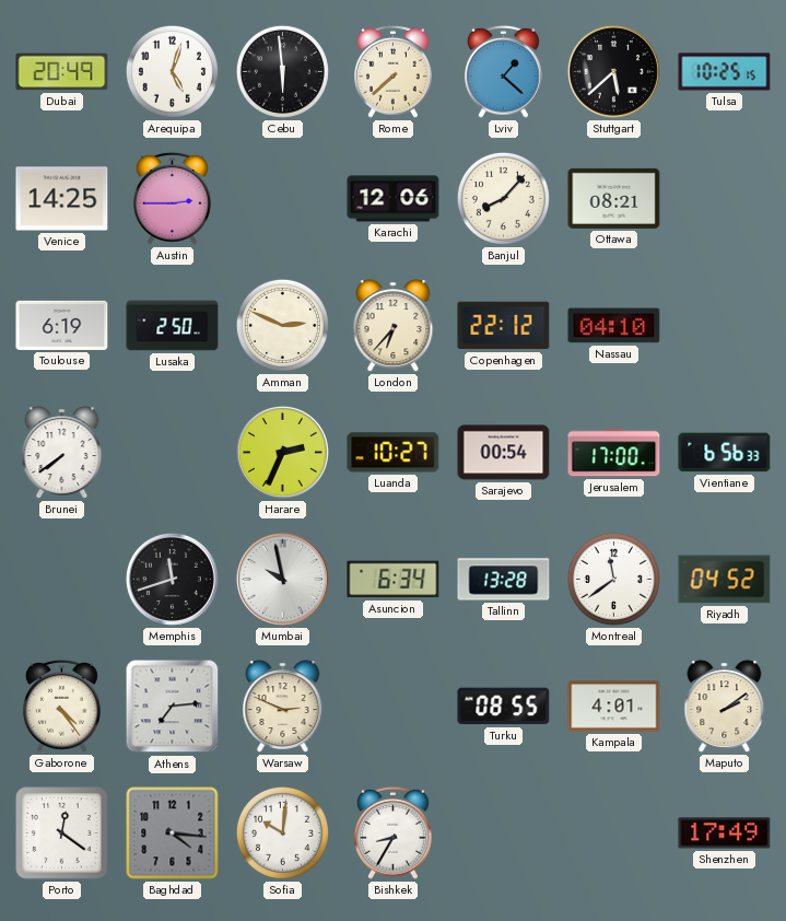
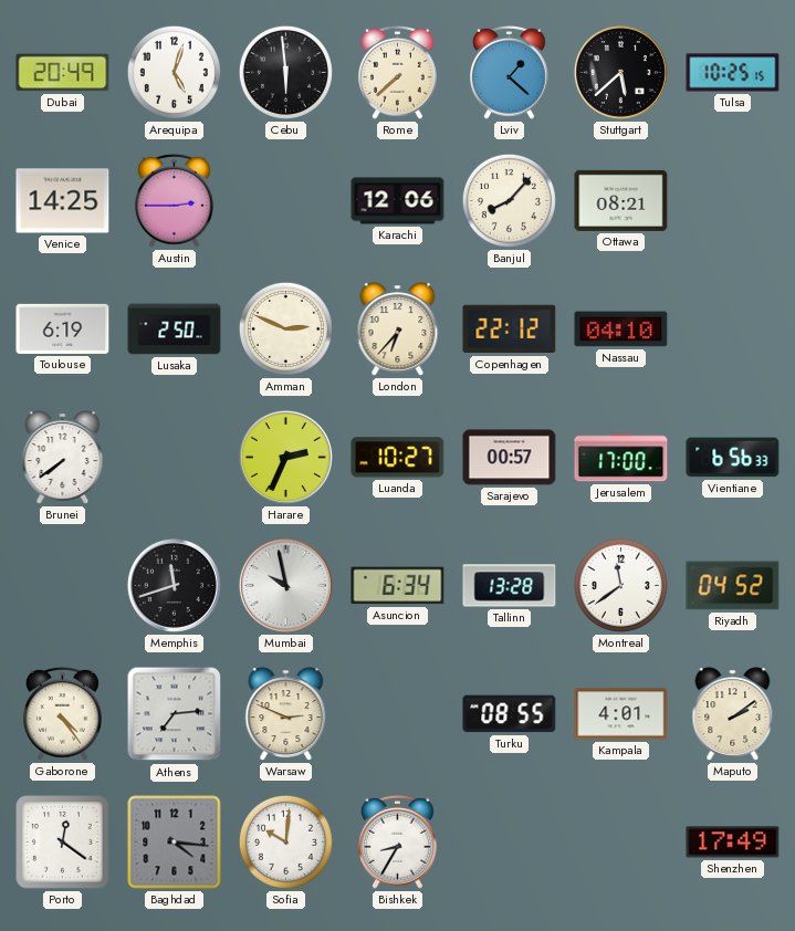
Sarajevo: 00:54 -> 00:57
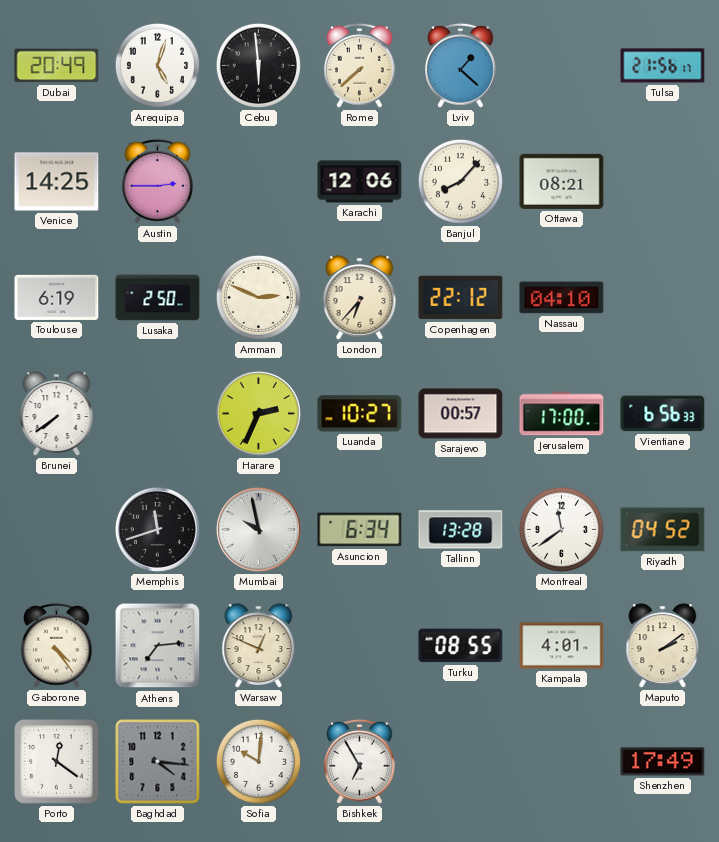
Stuttgart: 5:38 -> none
Tulsa: 10:25 -> 21:56
Warsaw: 2:49 -> 12:49
Bishkek: 8:35 -> 6:55
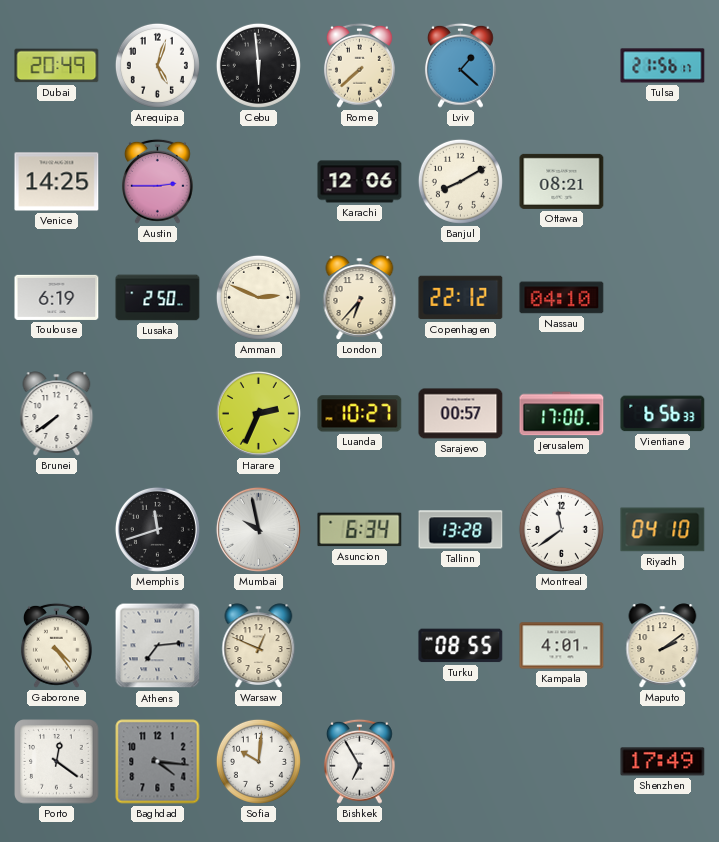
Banjul: 8:07 -> 8:10
Riyadh: 04:52 -> 04:10
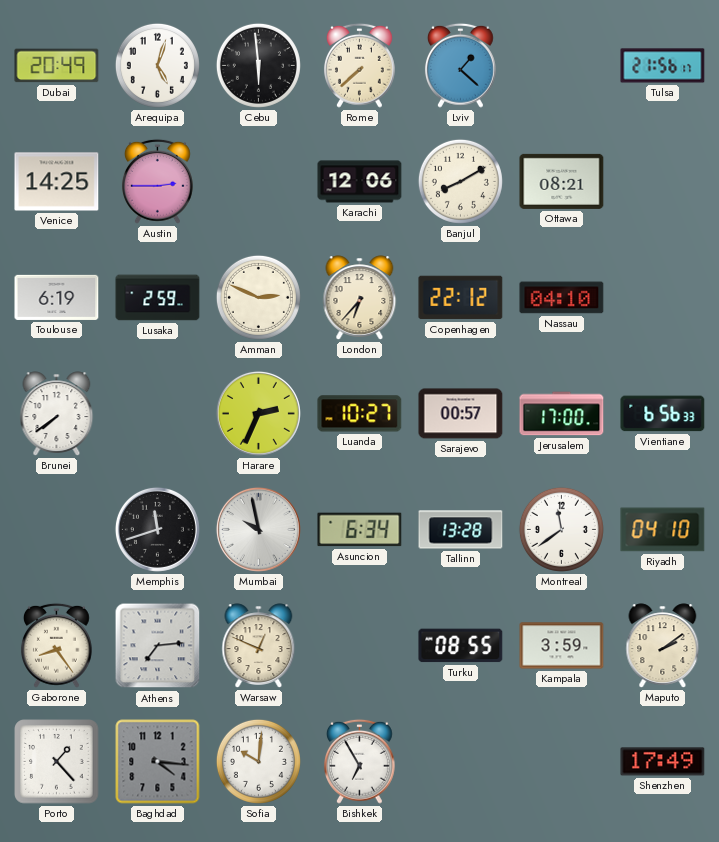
Lusaka: 2:50 -> 2:59
Gaborone: 4:24 -> 8:24
Kampala: 4:01 -> 3:59
Porto: 12:21 -> 1:23
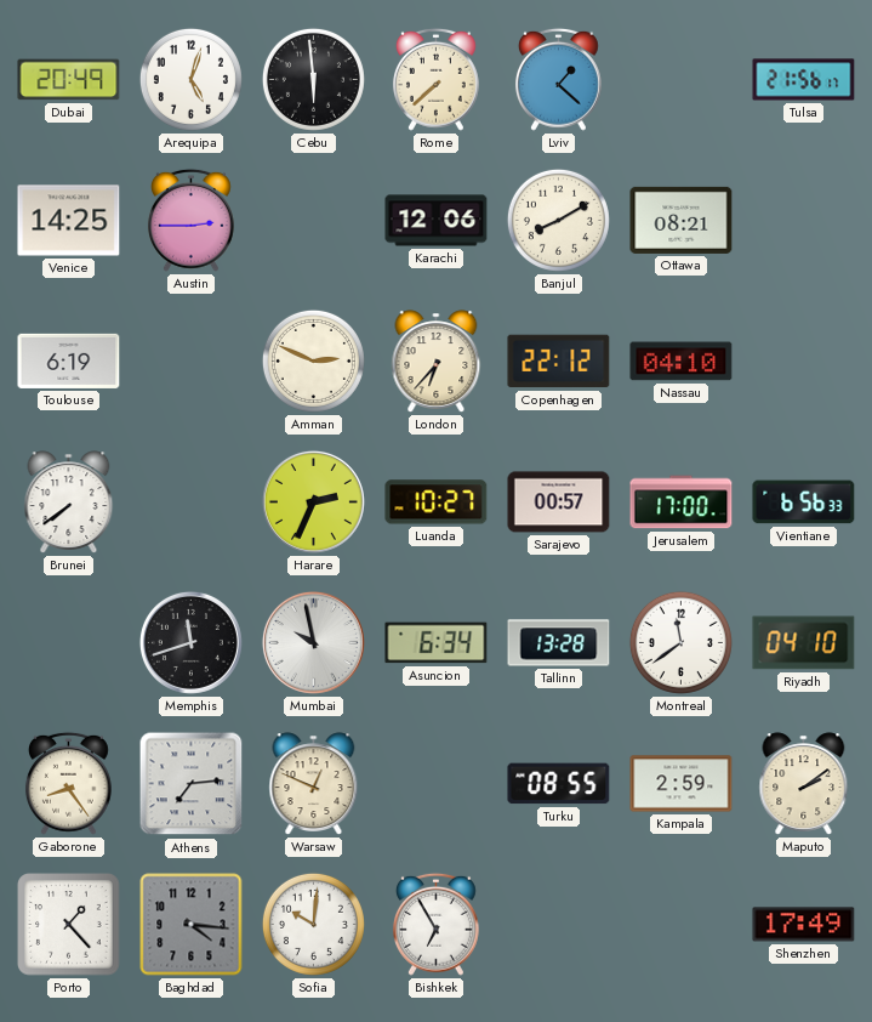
Lusaka: 2:59 -> none
Kampala: 3:59 -> 2:59
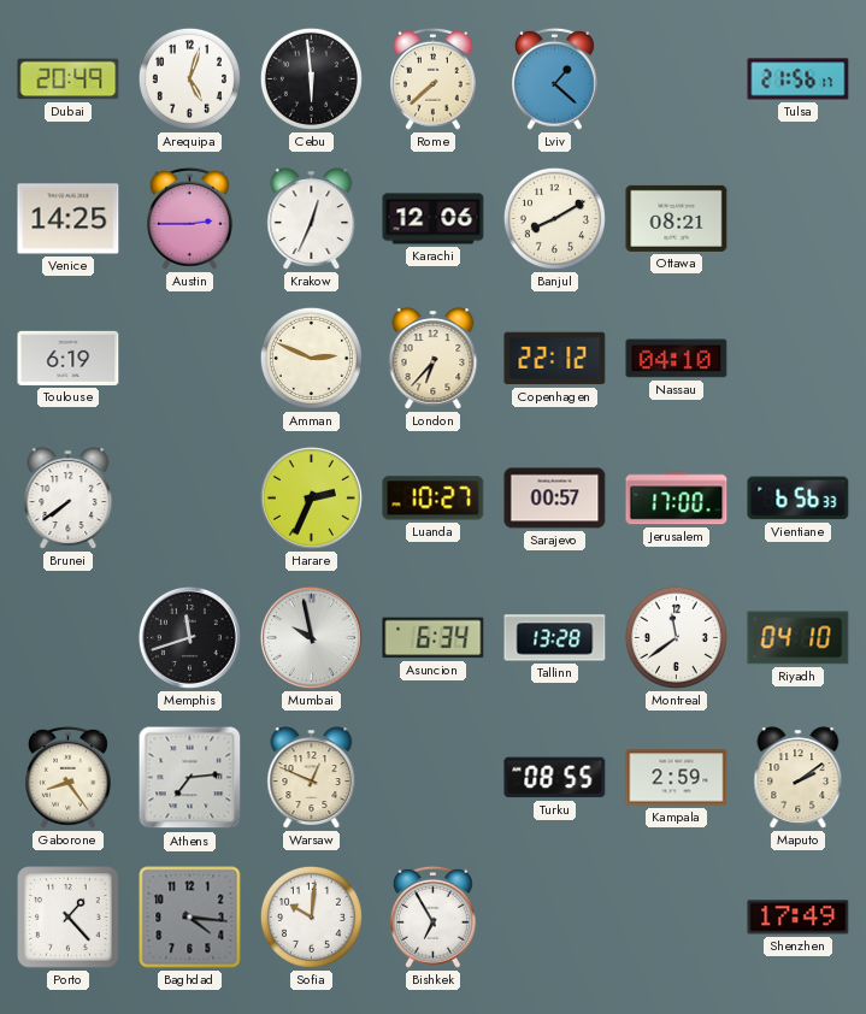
Krakow: none -> 12:34
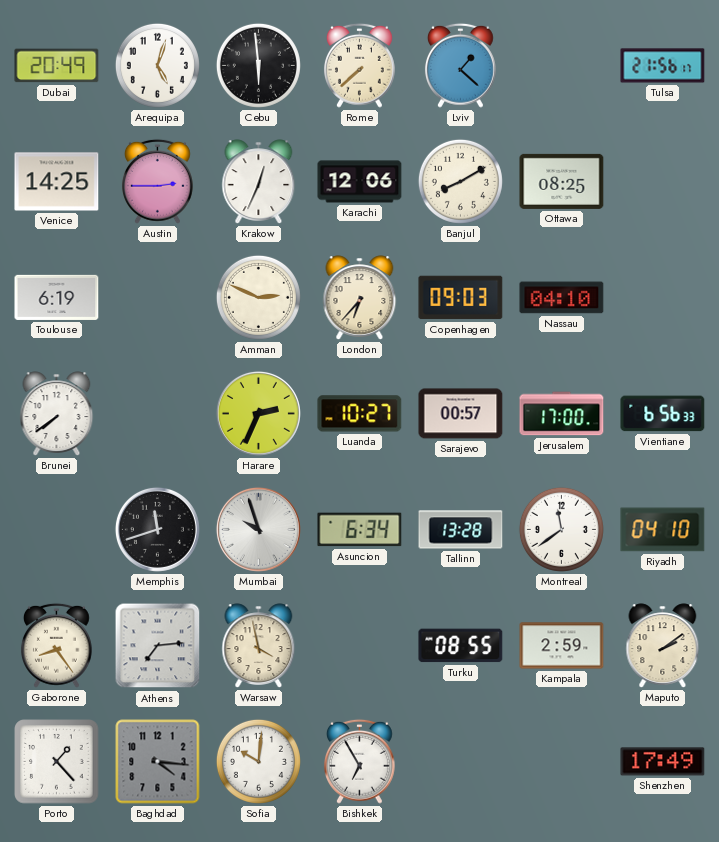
Ottawa: 08:21 -> 08:25
Copenhagen: 22:12 -> 09:03
Mumbai: 9:58 -> 9:57
Warsaw: 12:49 -> 3:58
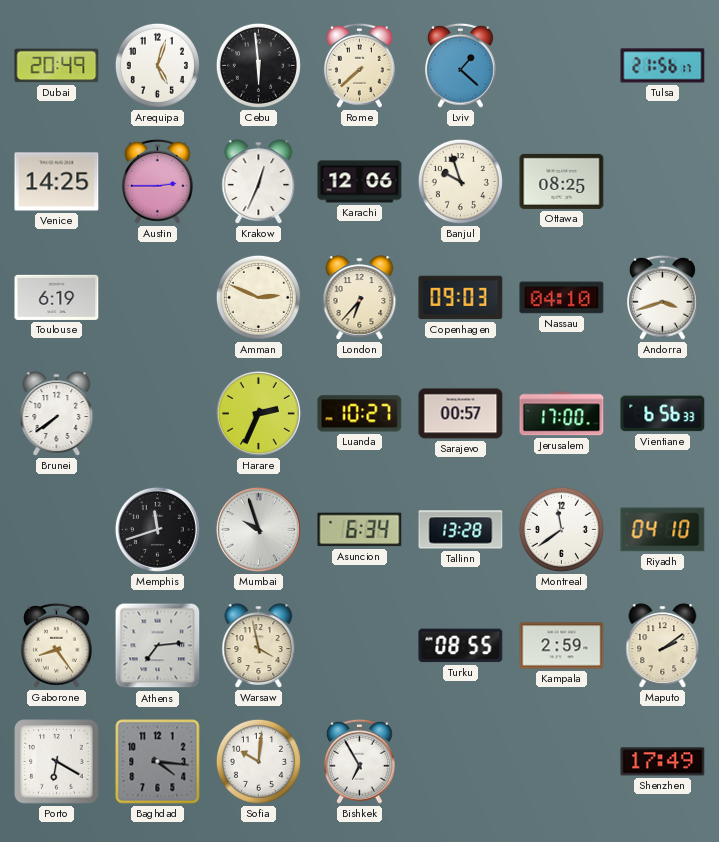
Banjul: 8:10 -> 9:57
Andorra: none -> 3:42
Porto: 1:23 -> 6:20
